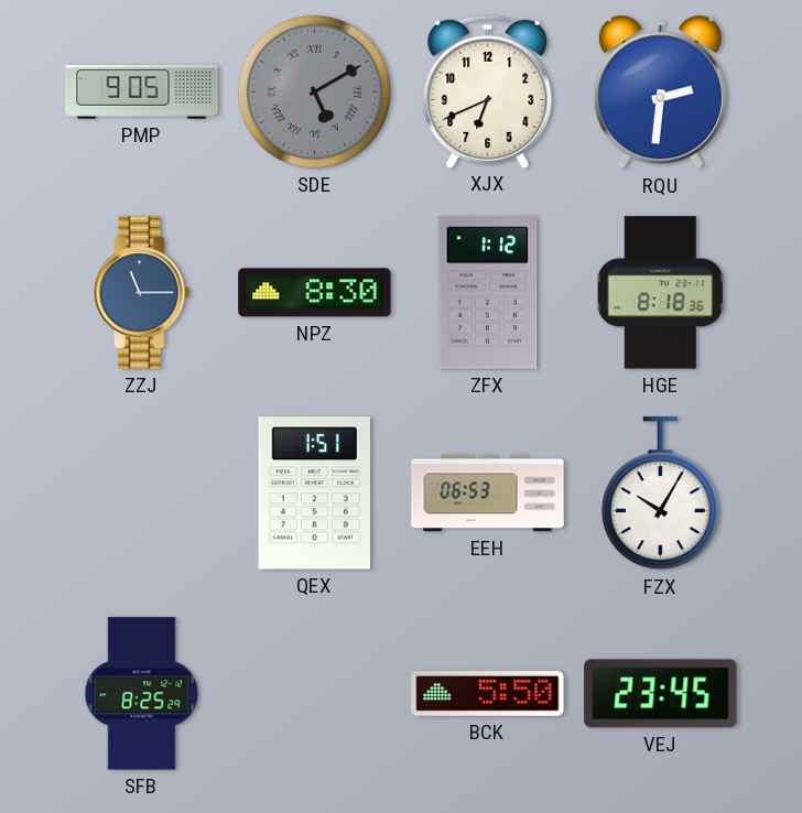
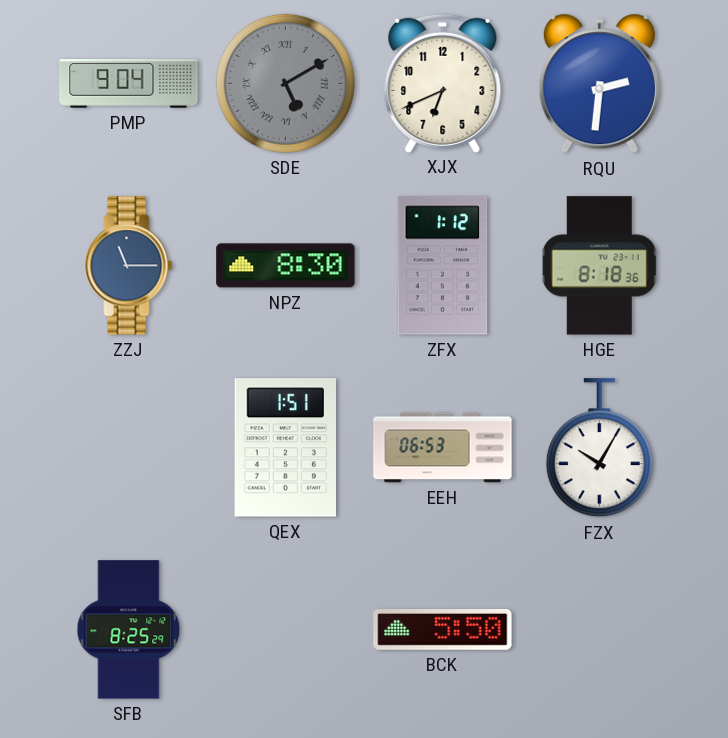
PMP: 9:05 -> 9:04
VEJ: 23:45 -> none
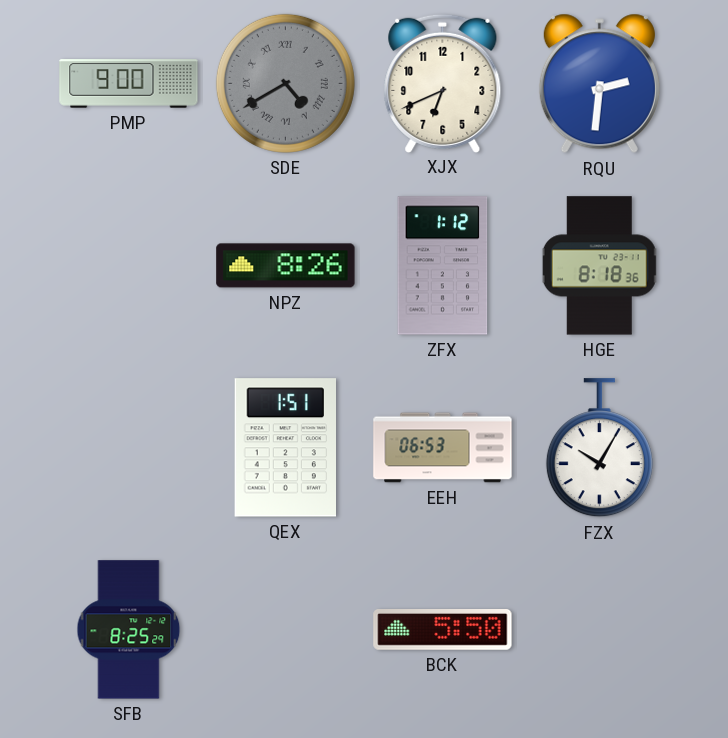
PMP: 9:04 -> 9:00
SDE: 5:10 -> 4:40
ZZJ: 11:15 -> none
NPZ: 8:30 -> 8:26
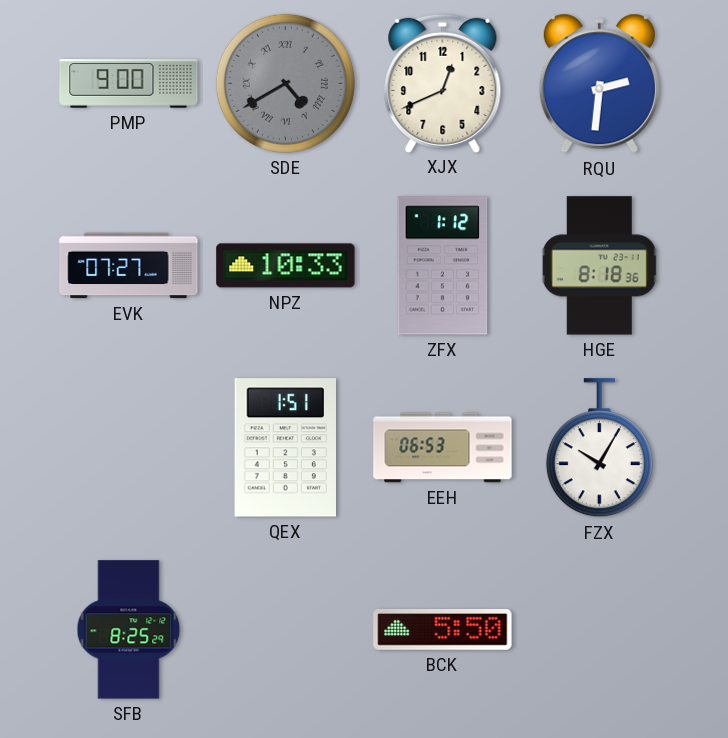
XJX: 6:41 -> 12:41
EVK: none -> 07:27
NPZ: 8:26 -> 10:33
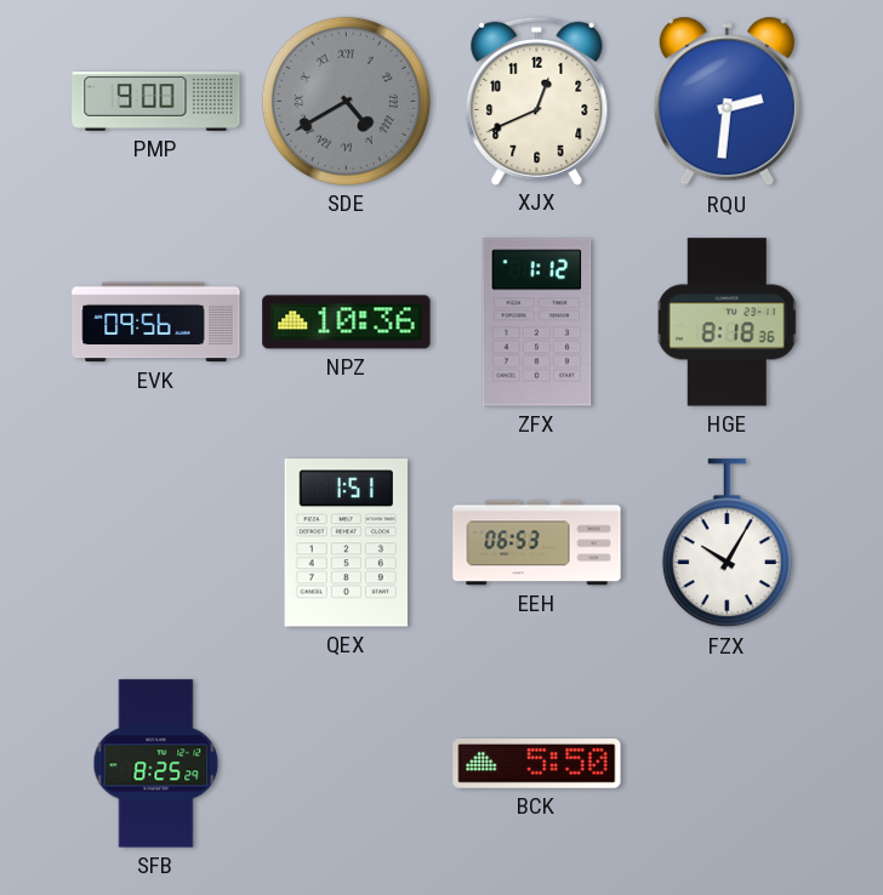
EVK: 07:27 -> 09:56
NPZ: 10:33 -> 10:36
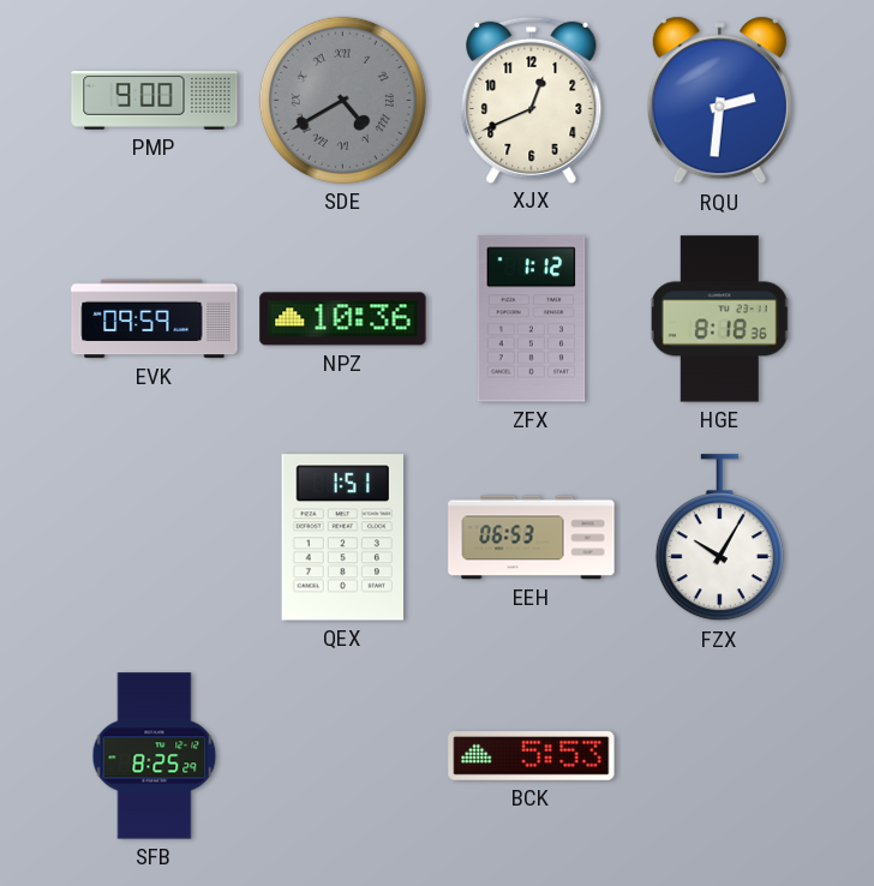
EVK: 09:56 -> 09:59
BCK: 5:50 -> 5:53
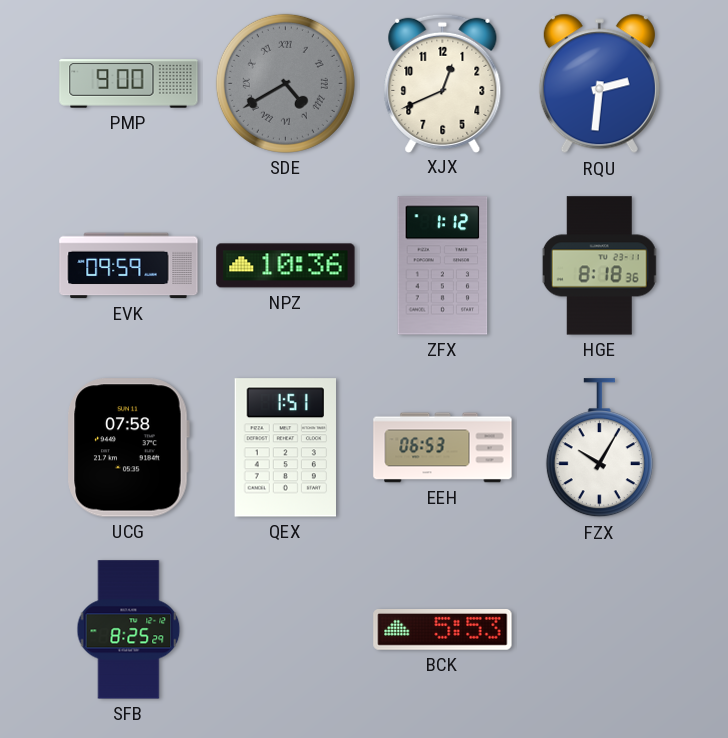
UCG: none -> 07:58
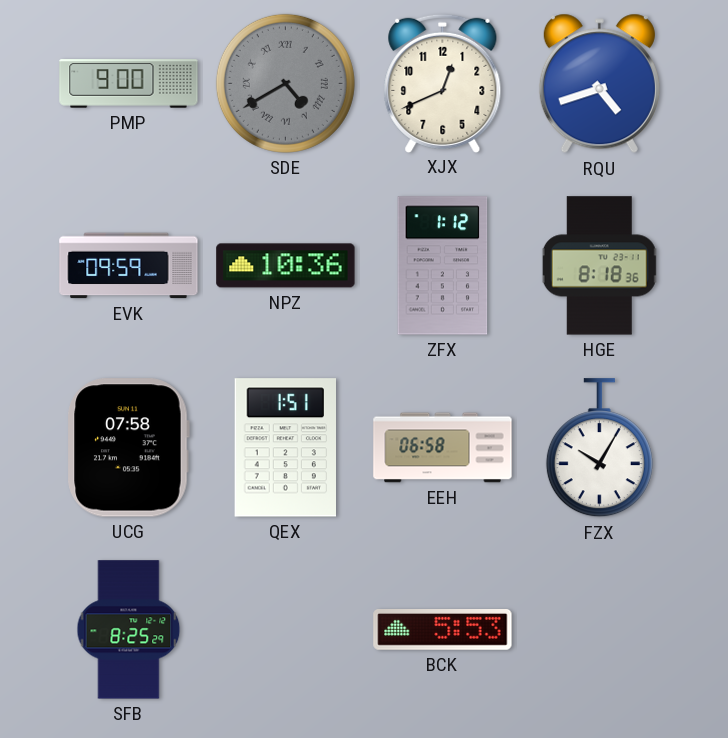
RQU: 2:31 -> 4:42
EEH: 06:53 -> 06:58
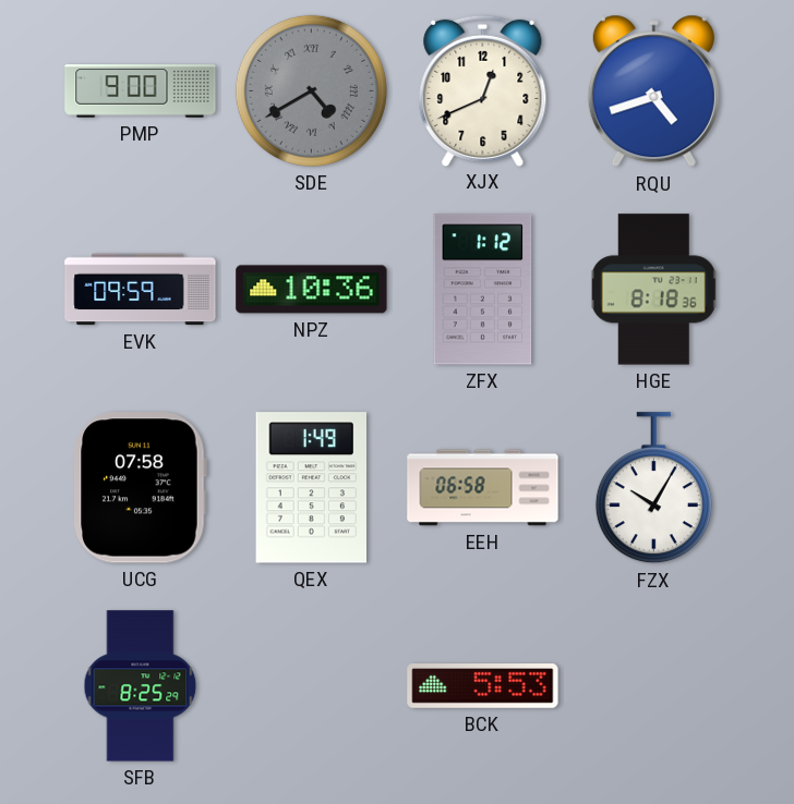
QEX: 1:51 -> 1:49
